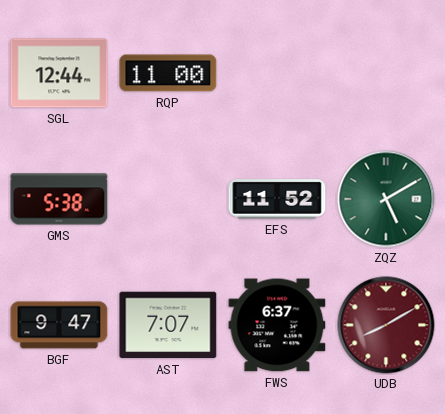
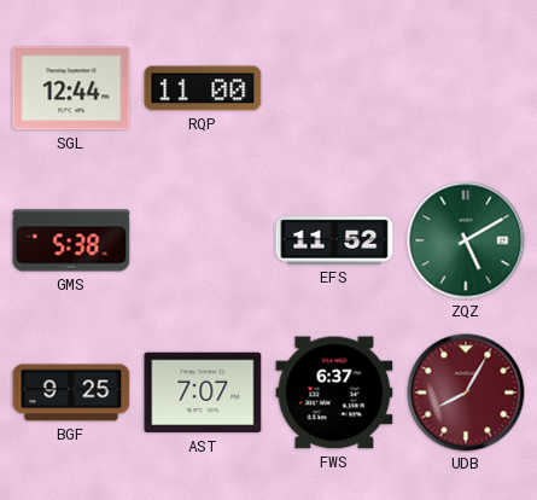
BGF: 9:47 -> 9:25
UDB: 8:10 -> 8:05
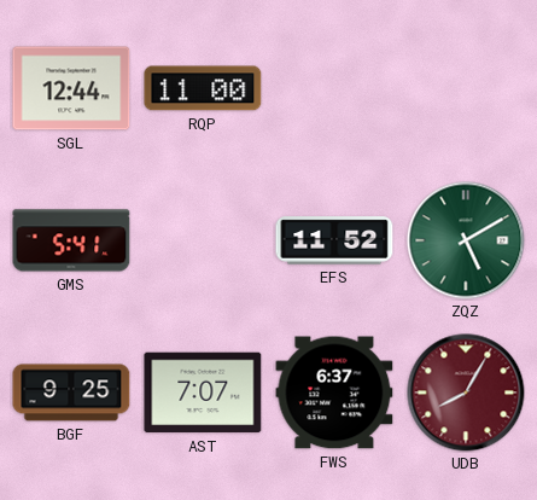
GMS: 5:38 -> 5:41
